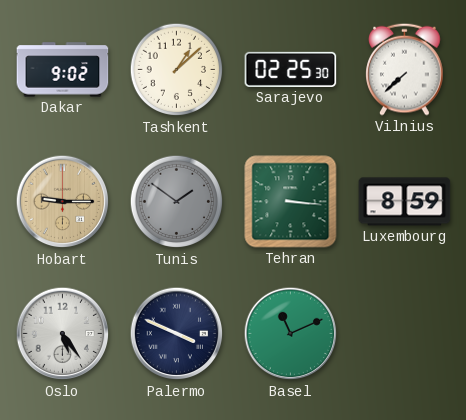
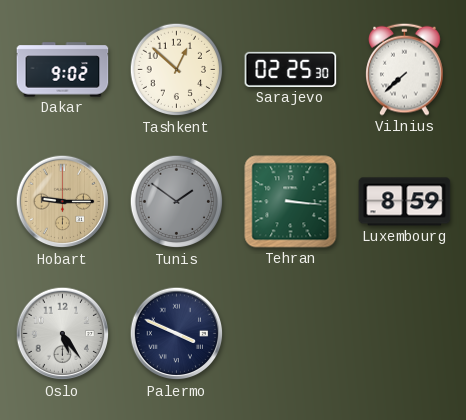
Tashkent: 1:08 -> 12:52
Basel: 11:11 -> none
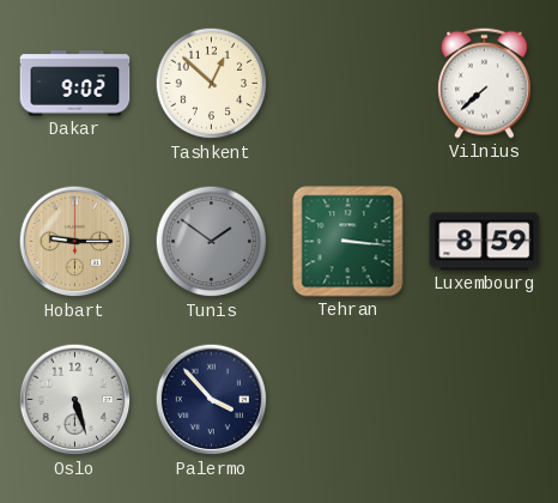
Sarajevo: 02:25 -> none
Oslo: 5:24 -> 5:27
Palermo: 3:49 -> 3:53
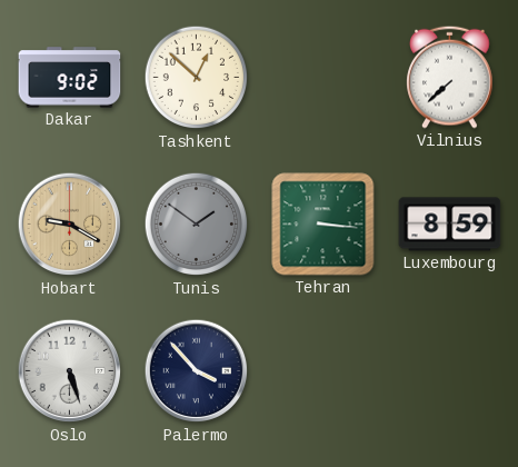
Hobart: 9:15 -> 9:20
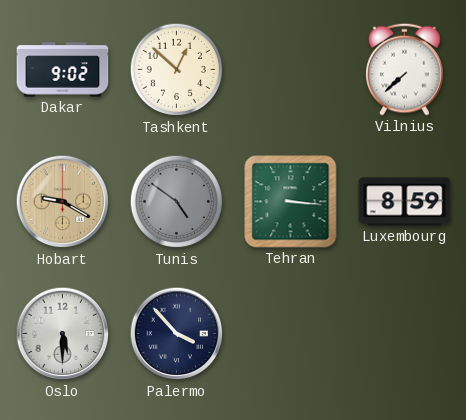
Tunis: 1:51 -> 4:51
Oslo: 5:27 -> 5:30
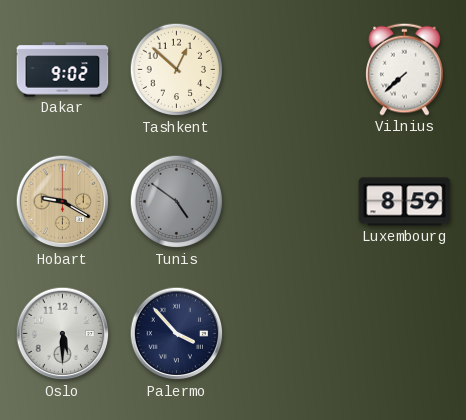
Tehran: 3:16 -> none
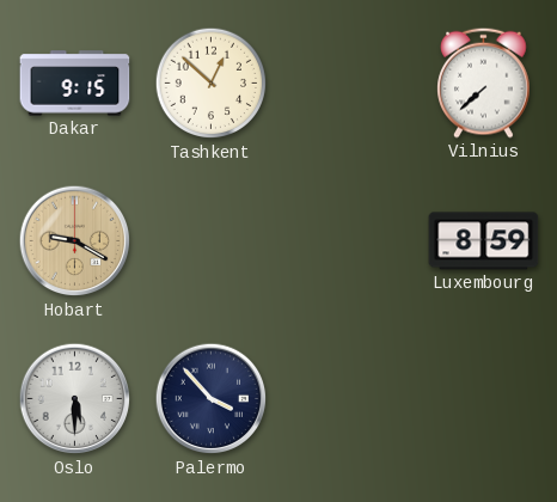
Dakar: 9:02 -> 9:15
Tunis: 4:51 -> none
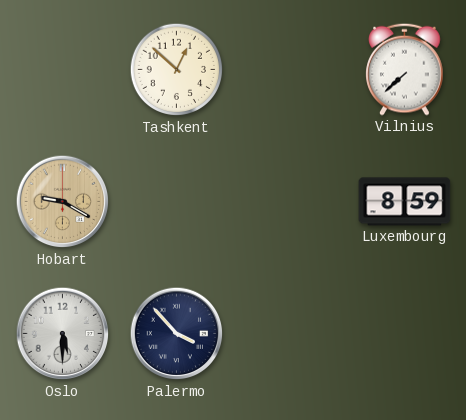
Dakar: 9:15 -> none
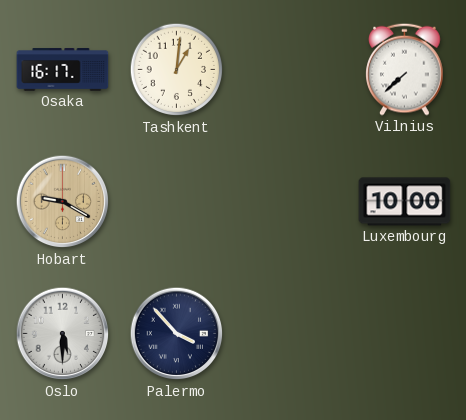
Osaka: none -> 16:17
Tashkent: 12:52 -> 1:01
Luxembourg: 8:59 -> 10:00
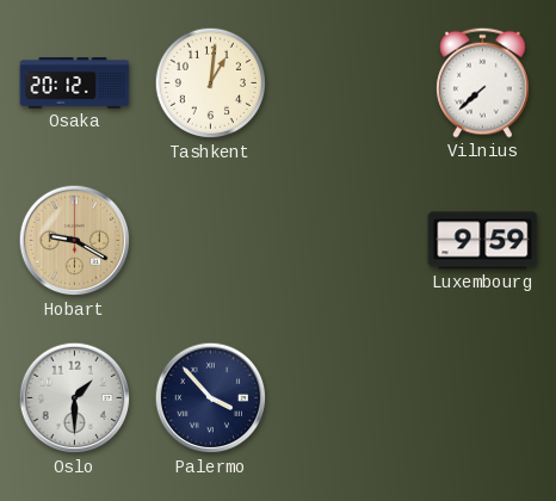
Osaka: 16:17 -> 20:12
Luxembourg: 10:00 -> 9:59
Oslo: 5:30 -> 1:30
